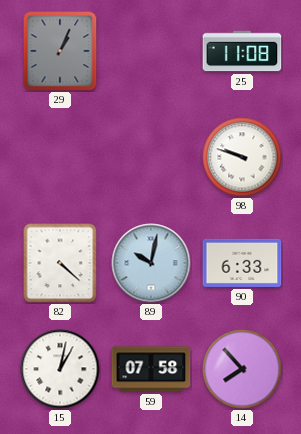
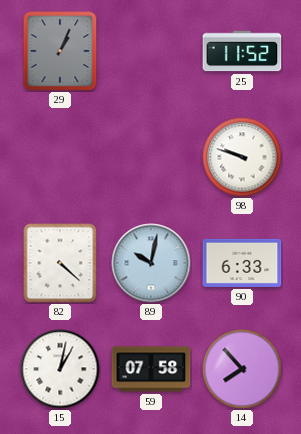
25: 11:08 -> 11:52
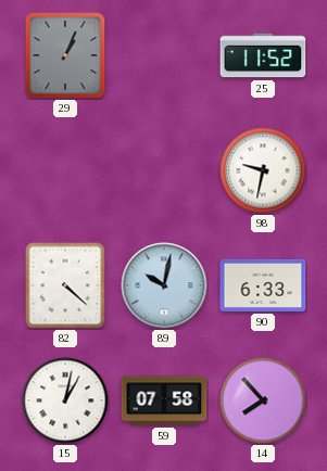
98: 9:48 -> 9:32
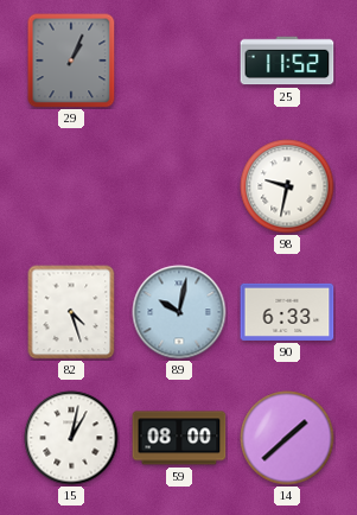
82: 4:22 -> 4:27
59: 07:58 -> 08:00
14: 7:53 -> 1:38
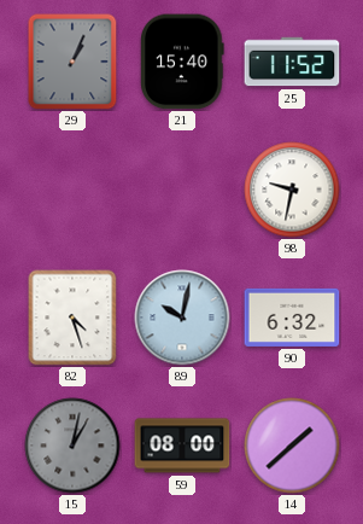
21: none -> 15:40
90: 6:33 -> 6:32
15 dial: white -> grey
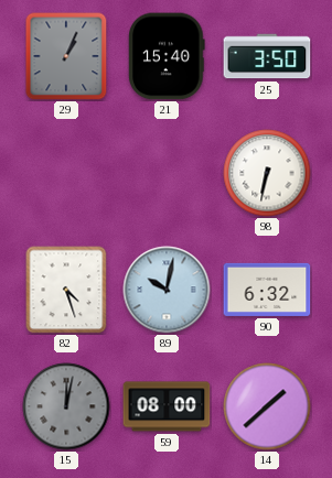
25: 11:52 -> 3:50
98: 9:32 -> 6:32
15: 1:02 -> 12:02
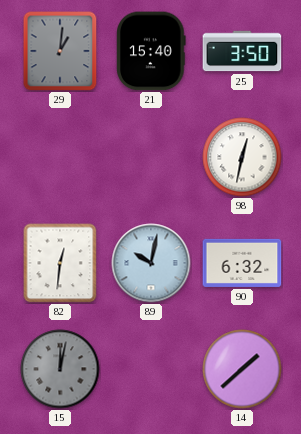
29: 1:04 -> 1:01
98: 6:32 -> 12:32
82: 4:27 -> 12:31
59: 08:00 -> none
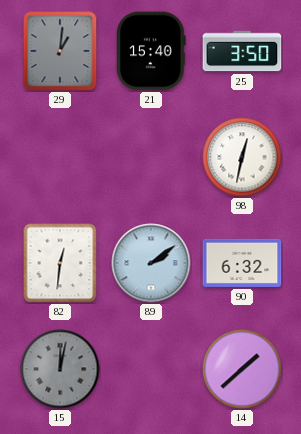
89: 10:02 -> 2:09
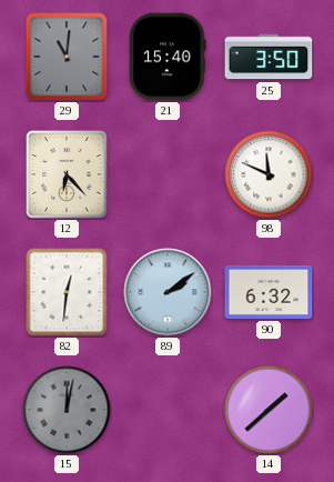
29: 1:01 -> 11:01
12: none -> 6:23
98: 12:32 -> 11:49
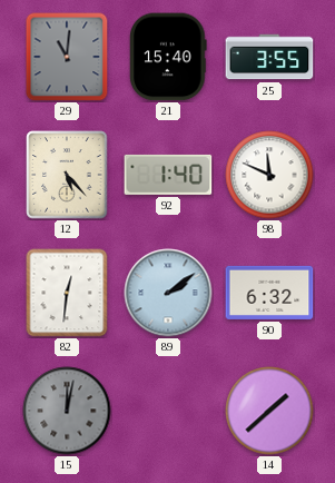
25: 3:50 -> 3:55
12: 6:23 -> 5:23
92: none -> 1:40
